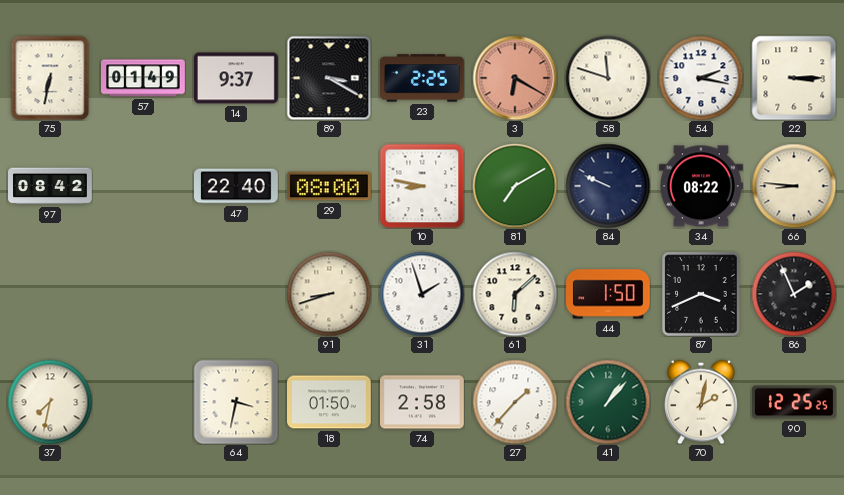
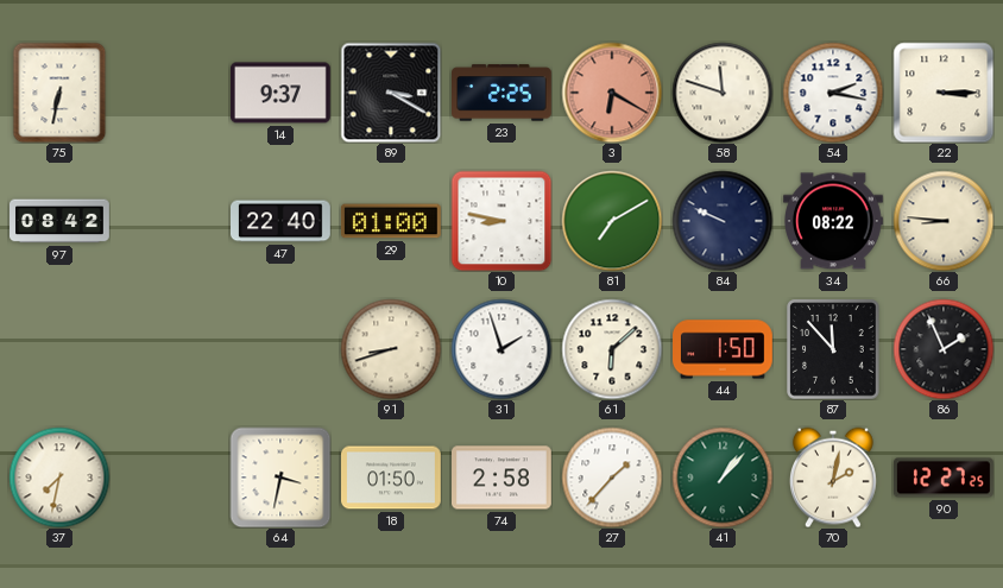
57: 01:49 -> none
29: 08:00 -> 01:00
87: 3:41 -> 11:53
90: 12:25 -> 12:27
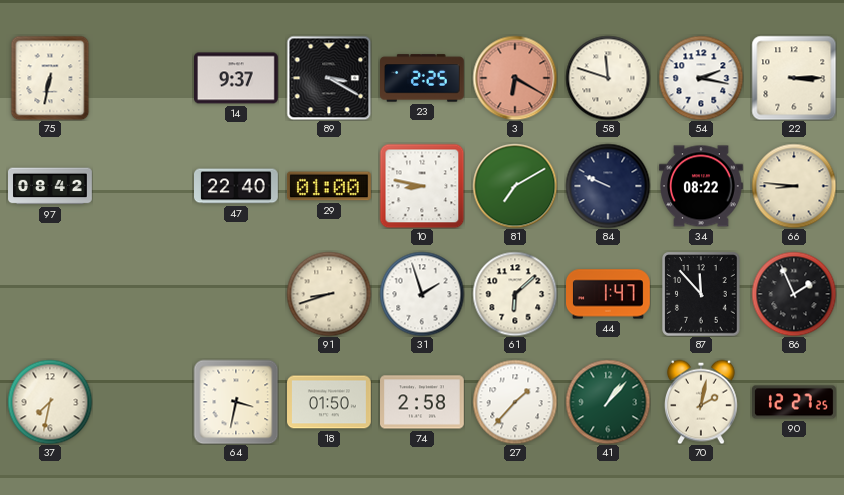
44: 1:50 -> 1:47
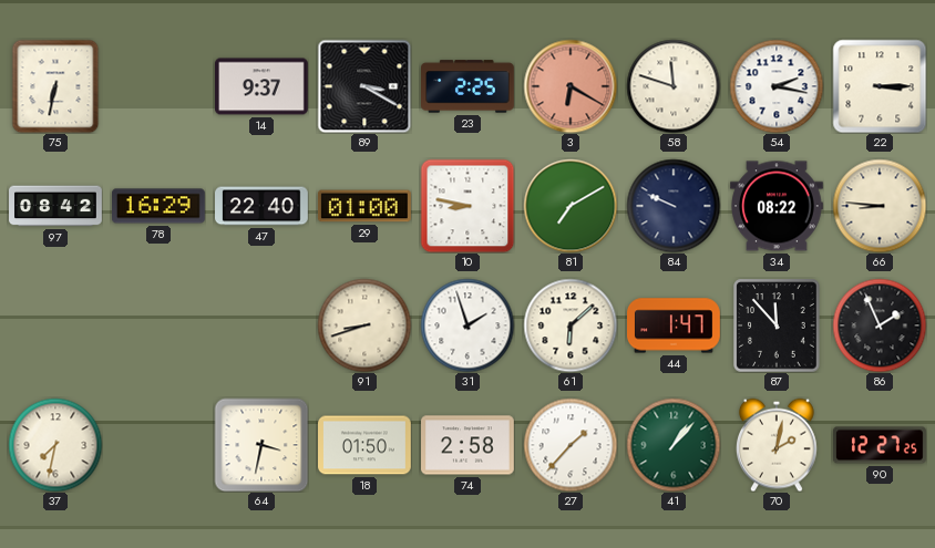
78: none -> 16:29
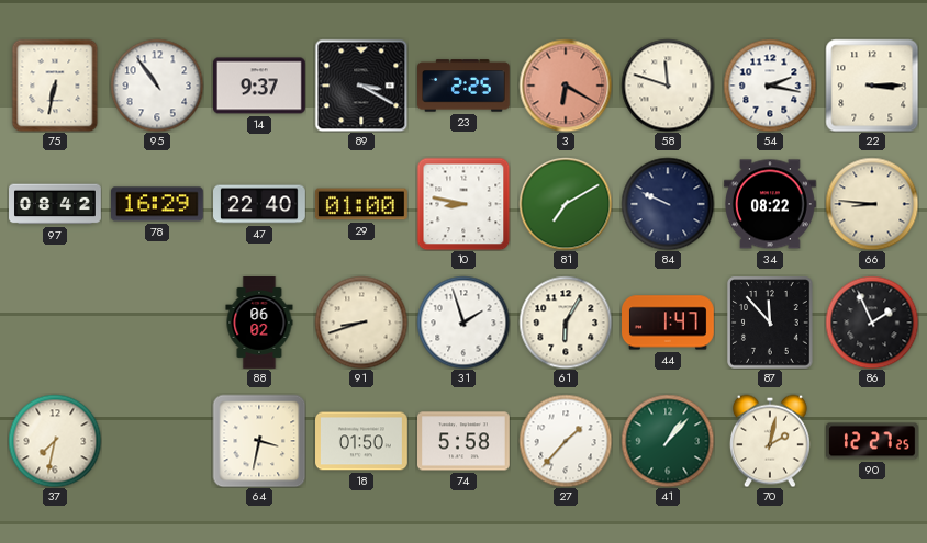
95: none -> 10:54
88: none -> 06:02
61: 6:08 -> 6:05
74: 2:58 -> 5:58
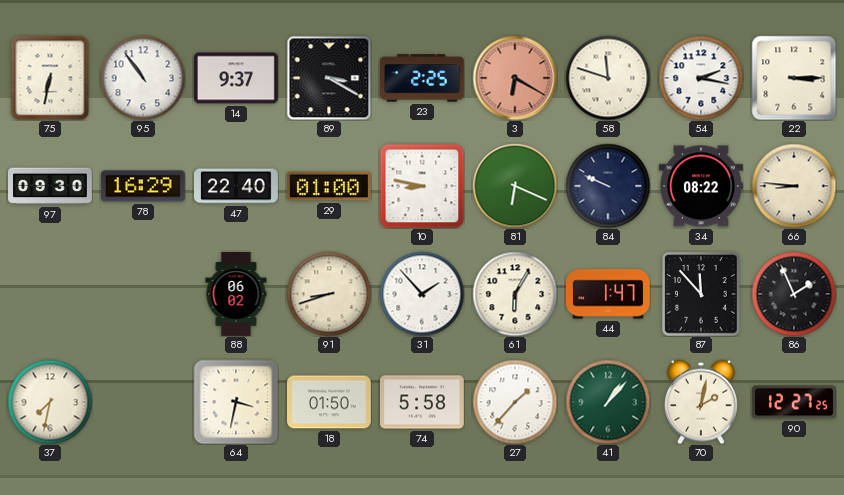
97: 08:42 -> 09:30
81: 7:10 -> 6:19
31: 1:57 -> 1:53
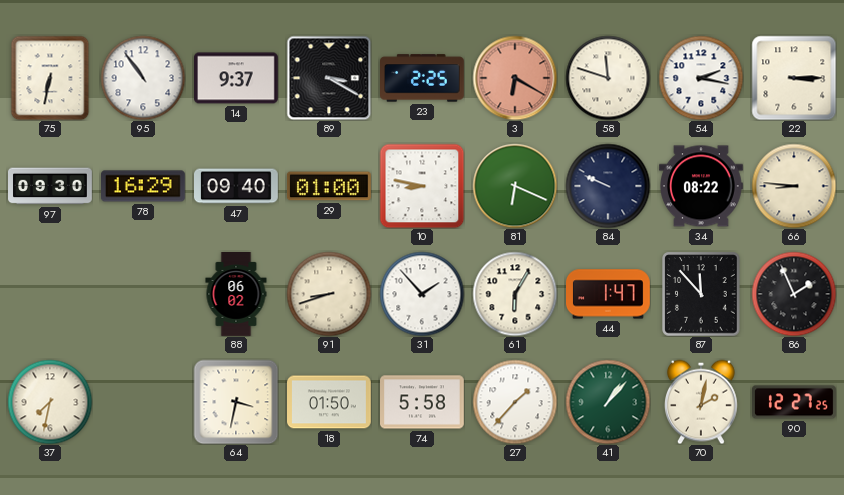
47: 22:40 -> 09:40
